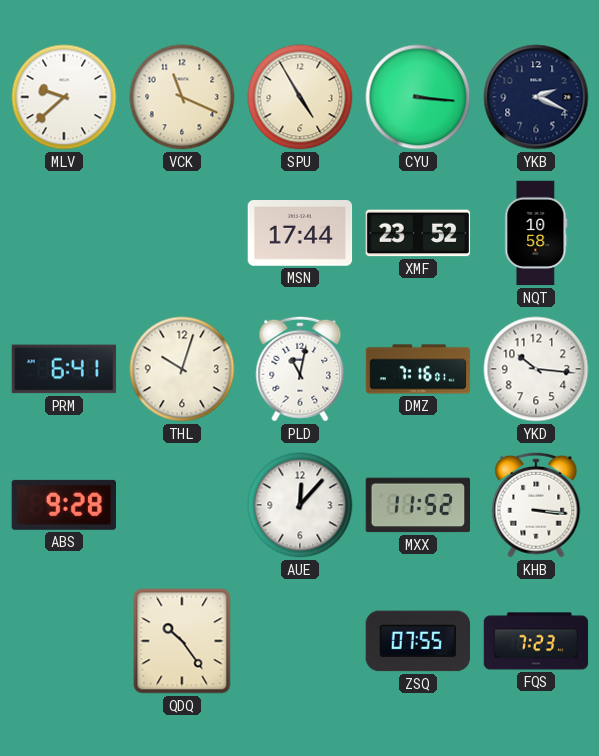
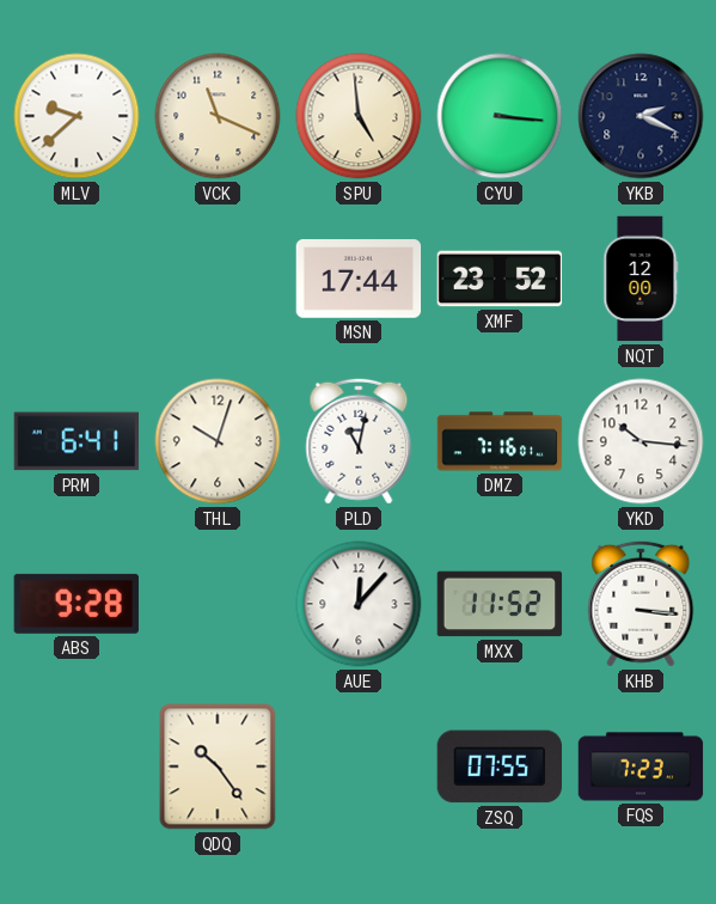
SPU: 4:55 -> 4:59
NQT: 10:58 -> 12:00
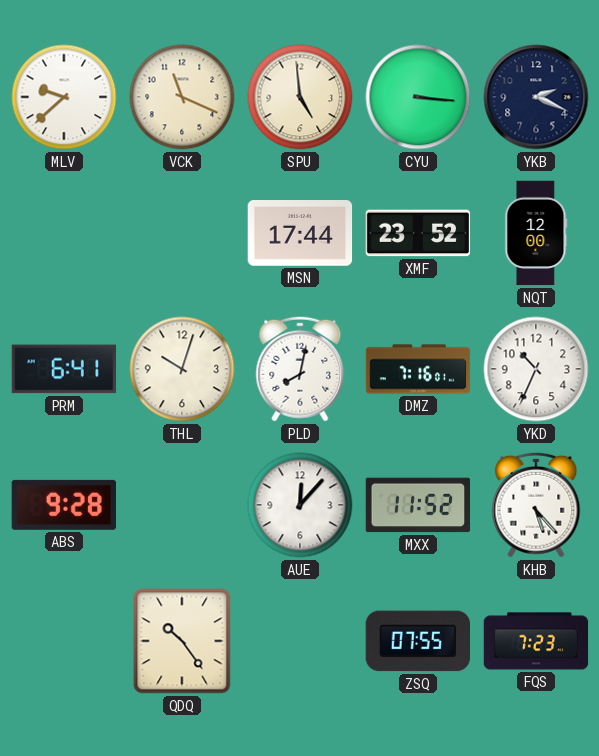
PLD: 11:02 -> 8:02
YKD: 10:16 -> 10:34
KHB: 3:16 -> 5:23
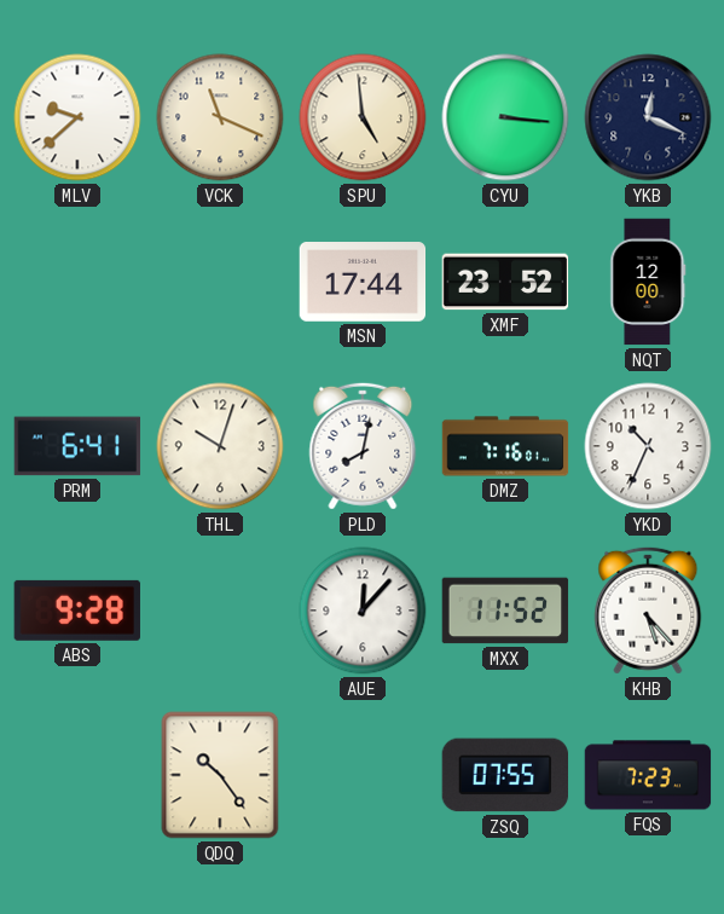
YKB: 2:19 -> 12:19
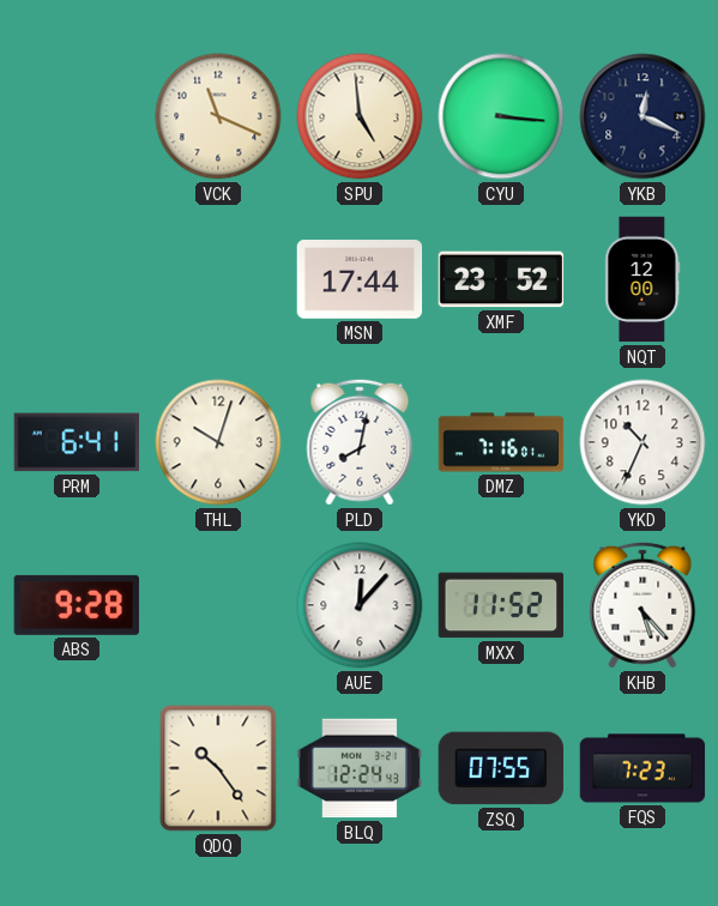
MLV: 9:38 -> none
BLQ: none -> 12:24
